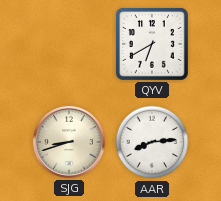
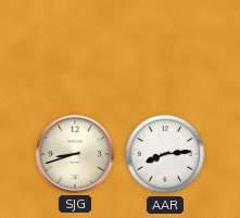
QYV: 6:40 -> none
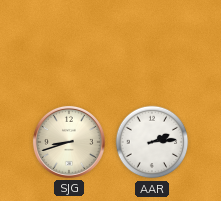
AAR: 8:14 -> 2:14
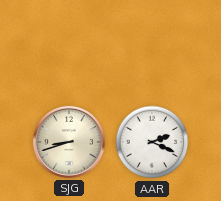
AAR: 2:14 -> 2:19
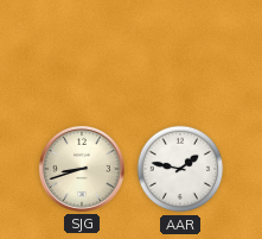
AAR: 2:19 -> 1:47
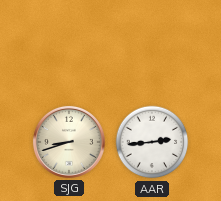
AAR: 1:47 -> 2:44
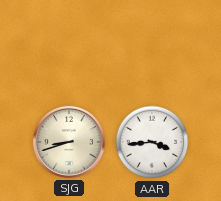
AAR: 2:44 -> 3:44
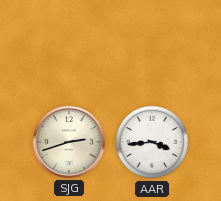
SJG: 8:42 -> 2:42
